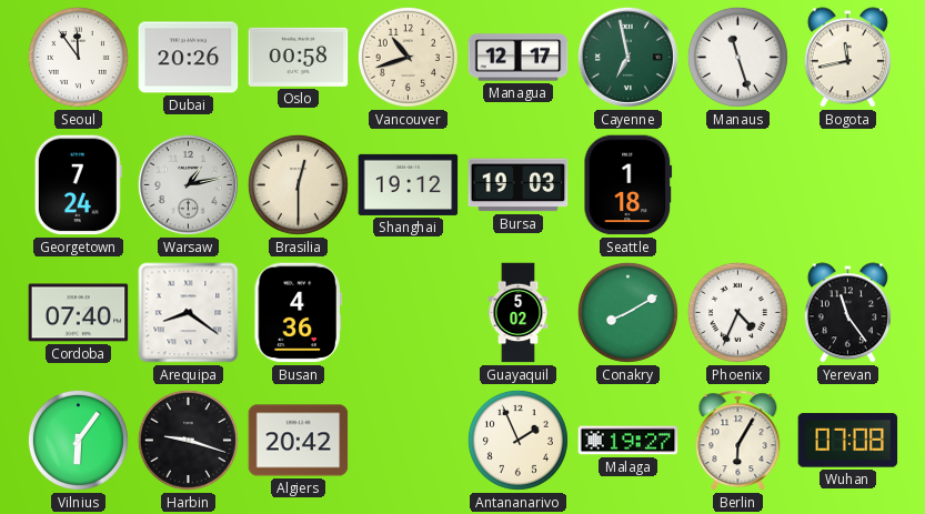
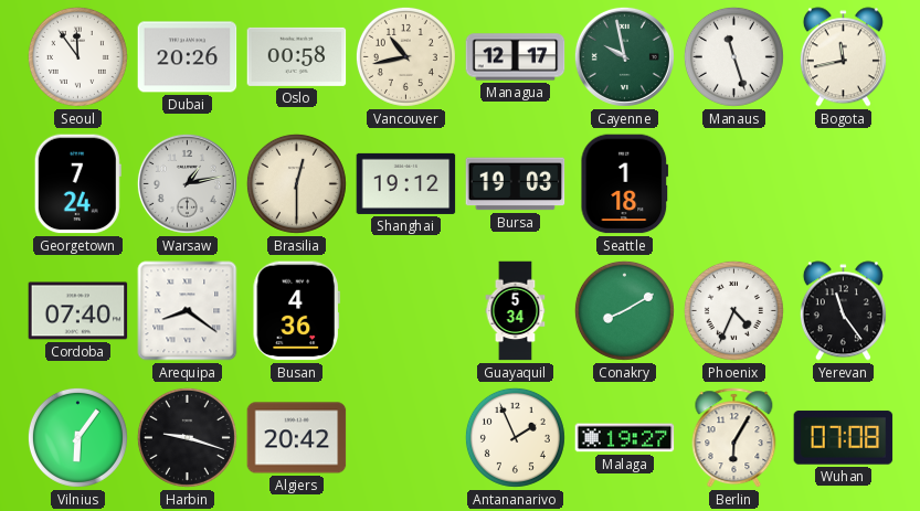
Vancouver: 10:42 -> 10:43
Cayenne: 6:58 -> 9:58
Guayaquil: 5:02 -> 5:34
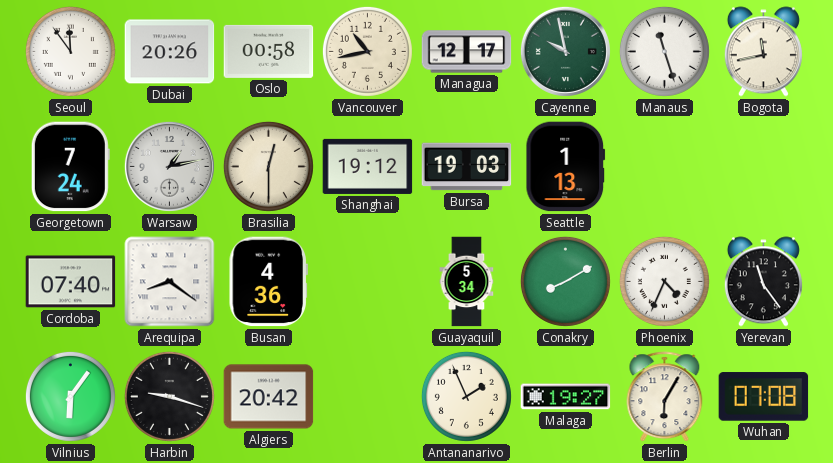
Seattle: 1:18 -> 1:13
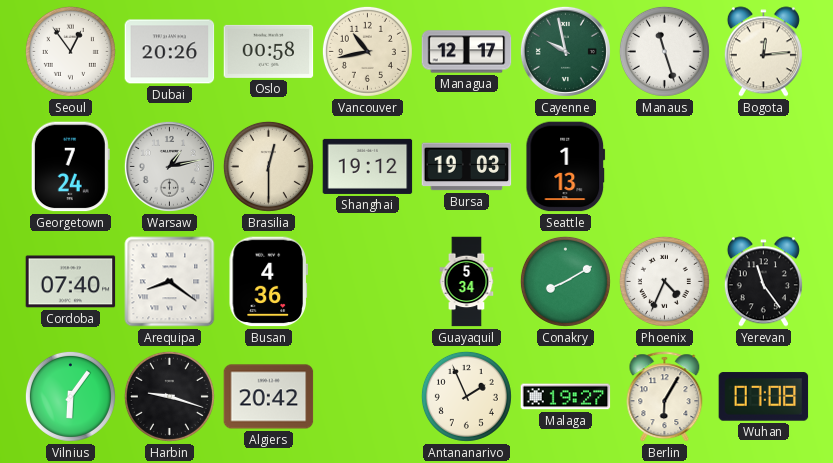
Seoul: 11:54 -> 12:54
Bogota: 11:43 -> 12:14
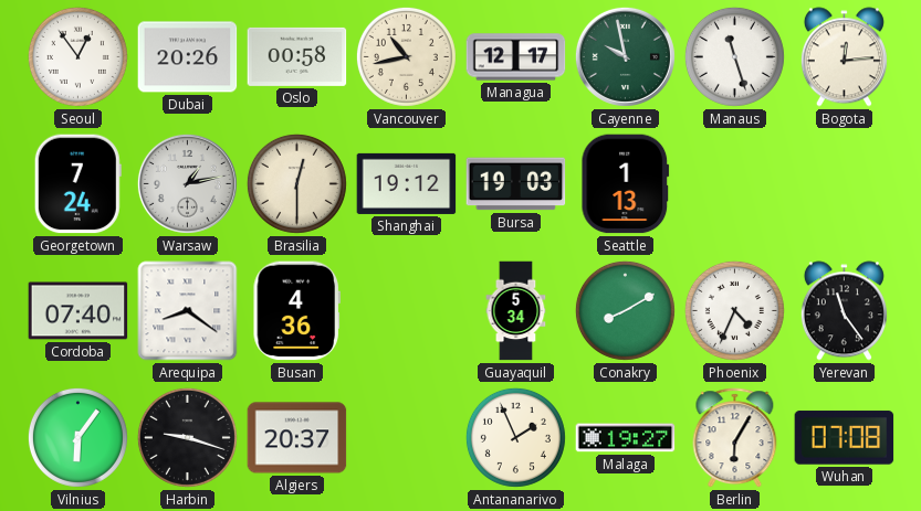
Algiers: 20:42 -> 20:37
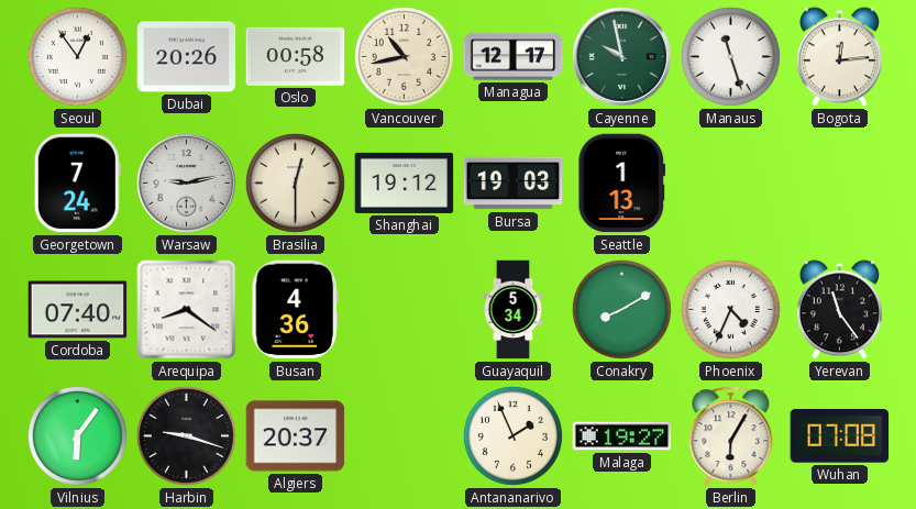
Warsaw: 1:13 -> 9:13
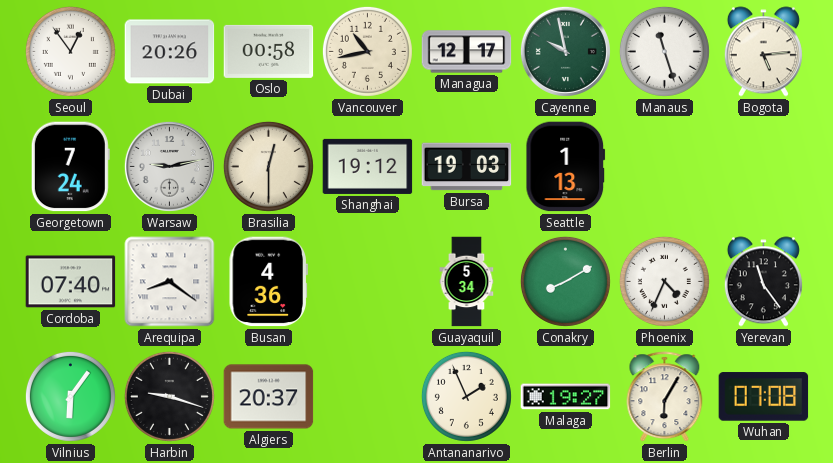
Bogota: 12:14 -> 5:14
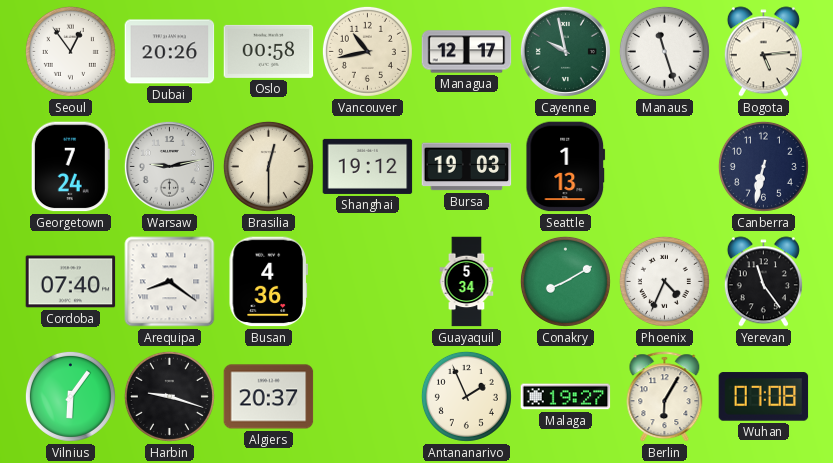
Canberra: none -> 6:32
